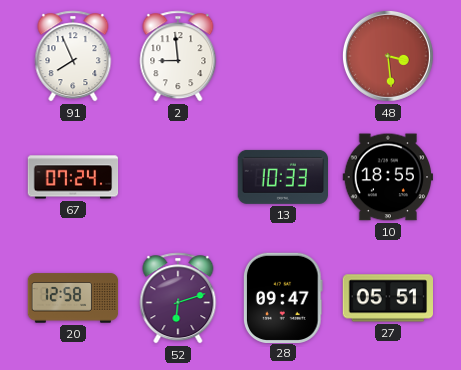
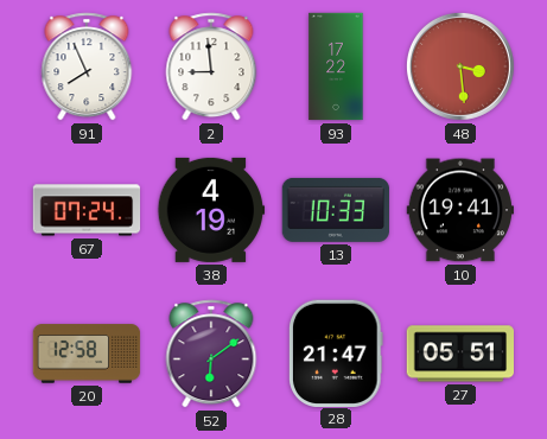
93: none -> 17:22
38: none -> 4:19
10: 18:55 -> 19:41
52: 6:12 -> 6:09
28: 09:47 -> 21:47
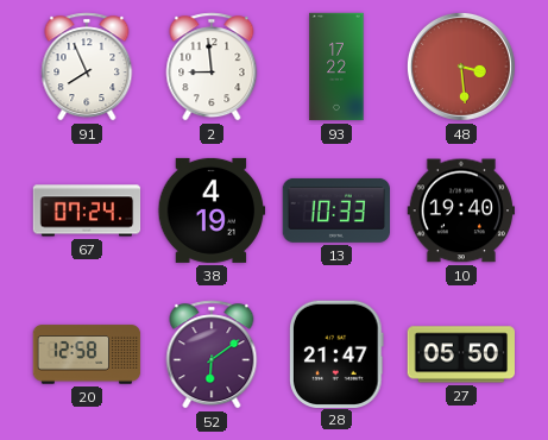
10: 19:41 -> 19:40
27: 05:51 -> 05:50
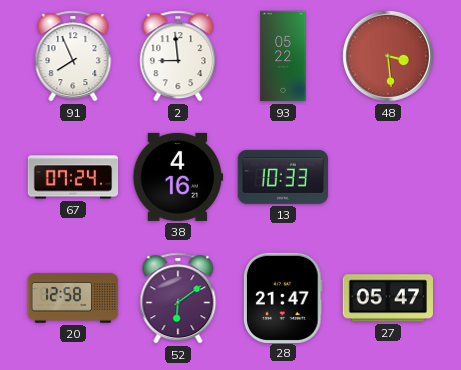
93: 17:22 -> 05:22
38: 4:19 -> 4:16
10: 19:40 -> none
27: 05:50 -> 05:47
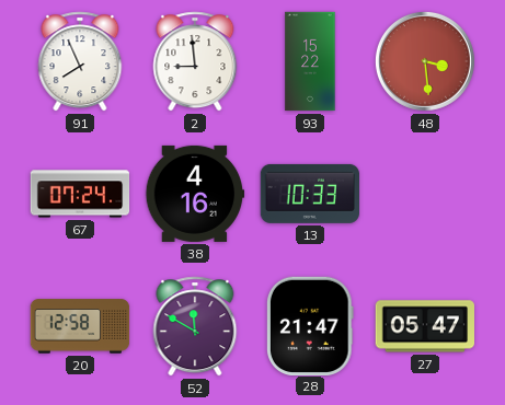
93: 05:22 -> 15:22
52: 6:09 -> 11:50
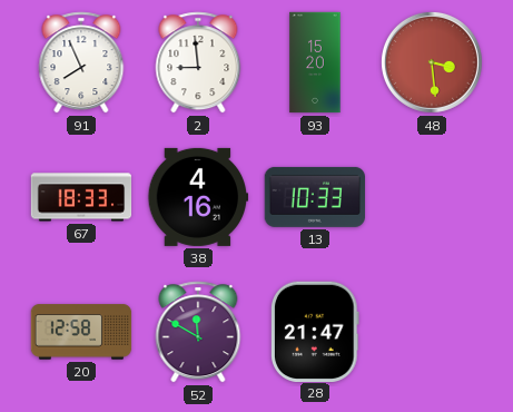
93: 15:22 -> 15:20
67: 07:24 -> 18:33
27: 05:47 -> none
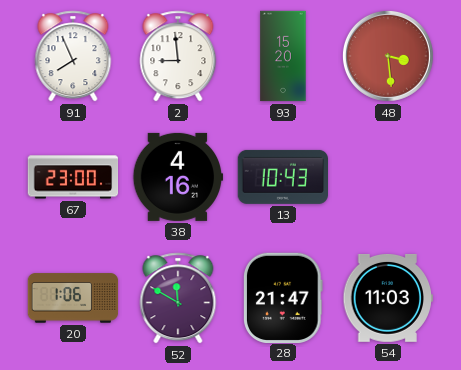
67: 18:33 -> 23:00
13: 10:33 -> 10:43
20: 12:58 -> 1:06
54: none -> 11:03
